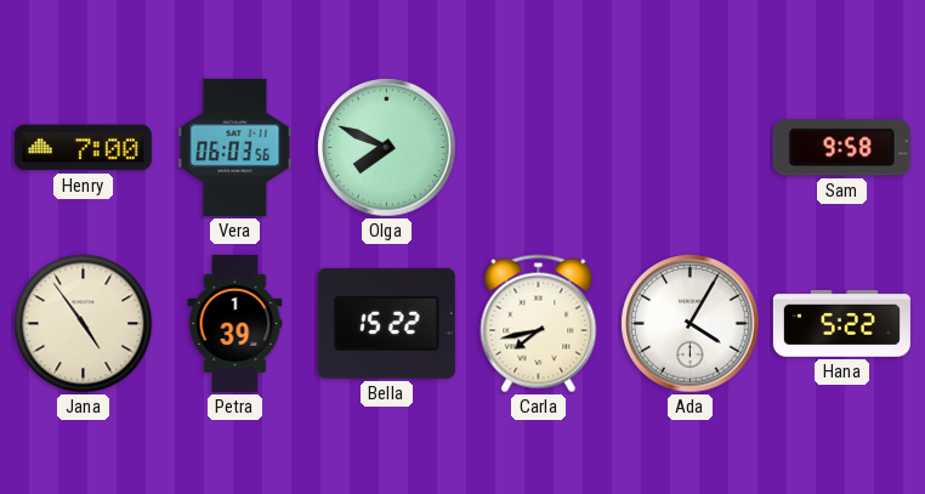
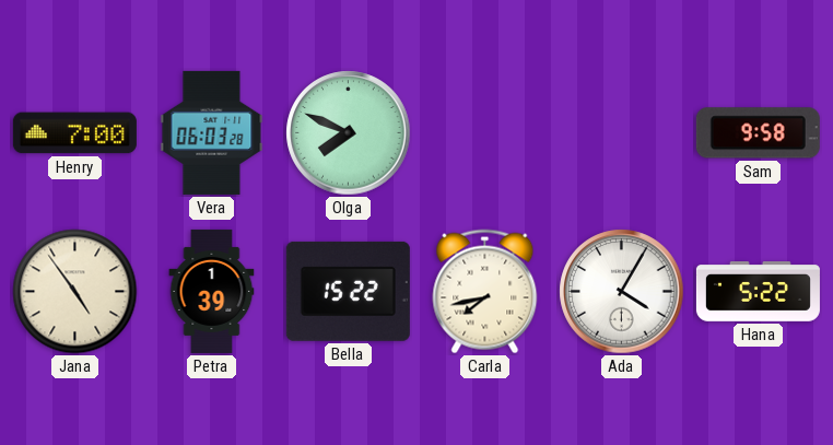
Vera: 06:03:56 -> 06:03:28
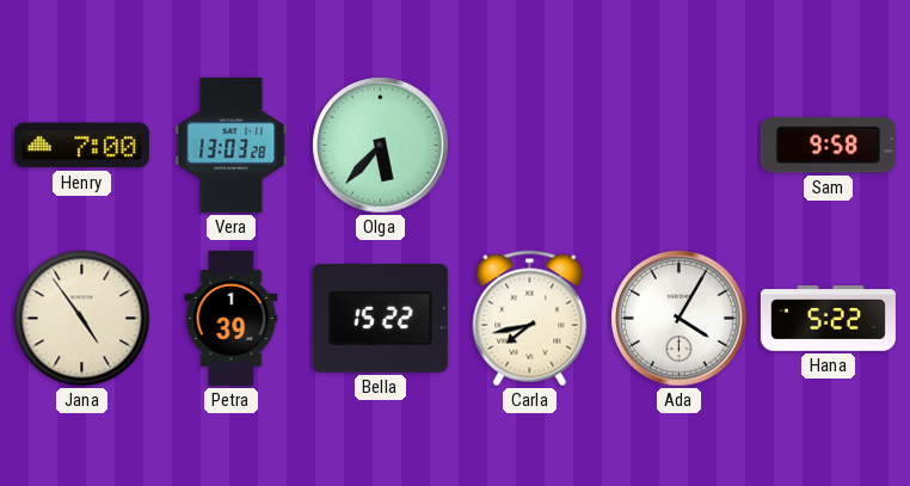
Vera: 06:03 -> 13:03
Olga: 7:49 -> 5:37
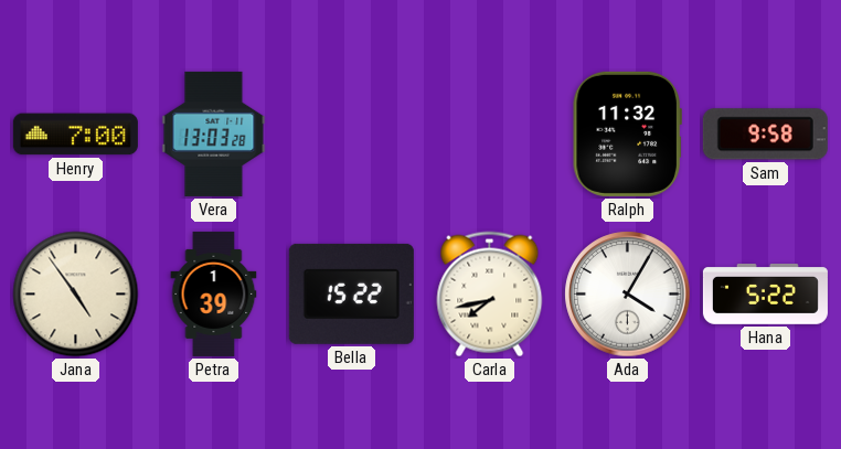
Olga: 5:37 -> none
Ralph: none -> 11:32
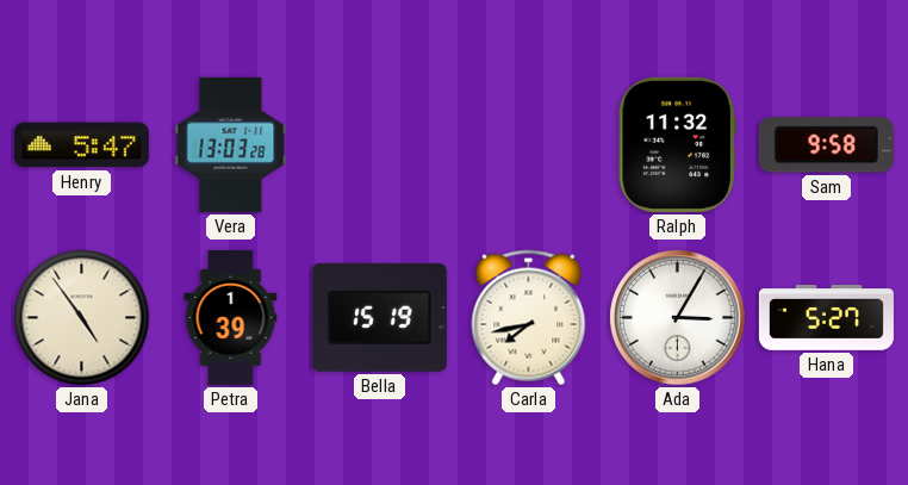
Henry: 7:00 -> 5:47
Bella: 15:22 -> 15:19
Ada: 4:05 -> 3:05
Hana: 5:22 -> 5:27
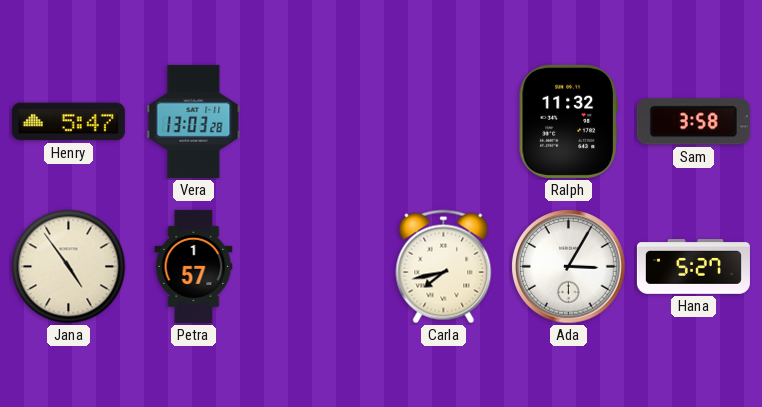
Sam: 9:58 -> 3:58
Petra: 1:39 -> 1:57
Bella: 15:19 -> none
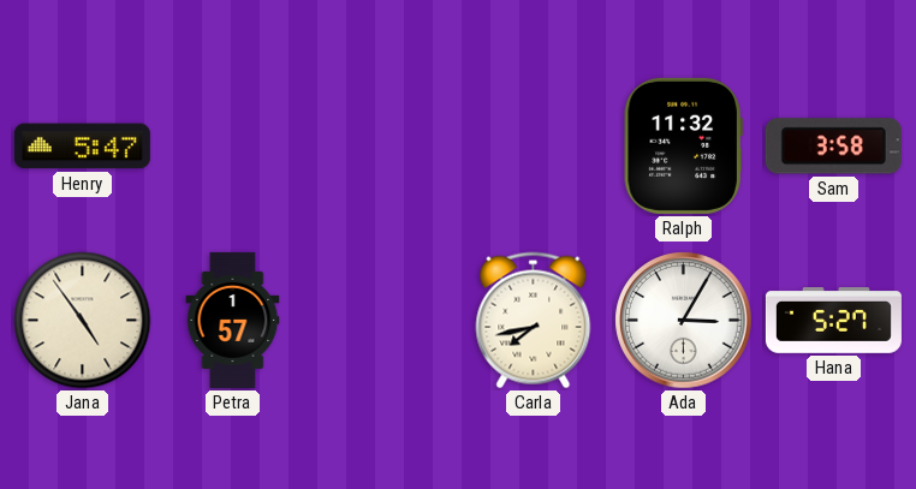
Vera: 13:03 -> none
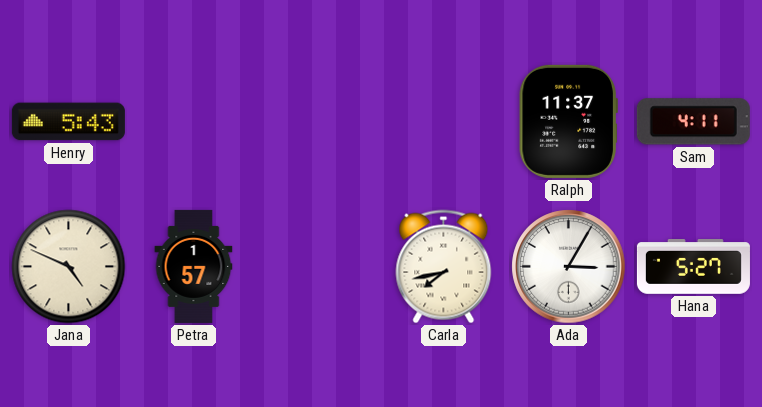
Henry: 5:47 -> 5:43
Ralph: 11:32 -> 11:37
Sam: 3:58 -> 4:11
Jana: 4:54 -> 4:49
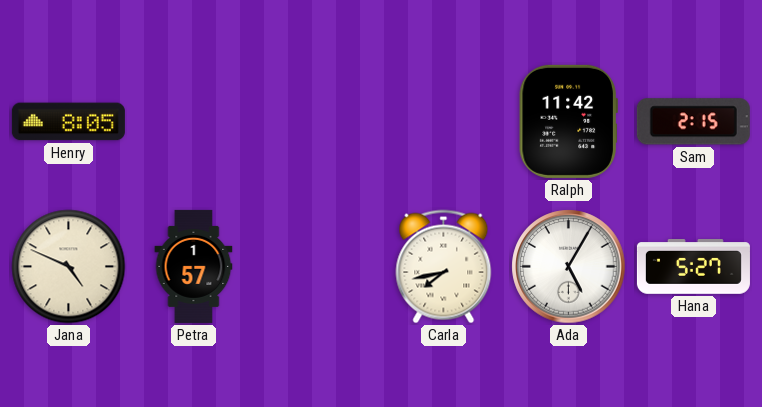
Henry: 5:43 -> 8:05
Ralph: 11:37 -> 11:42
Sam: 4:11 -> 2:15
Ada: 3:05 -> 5:05
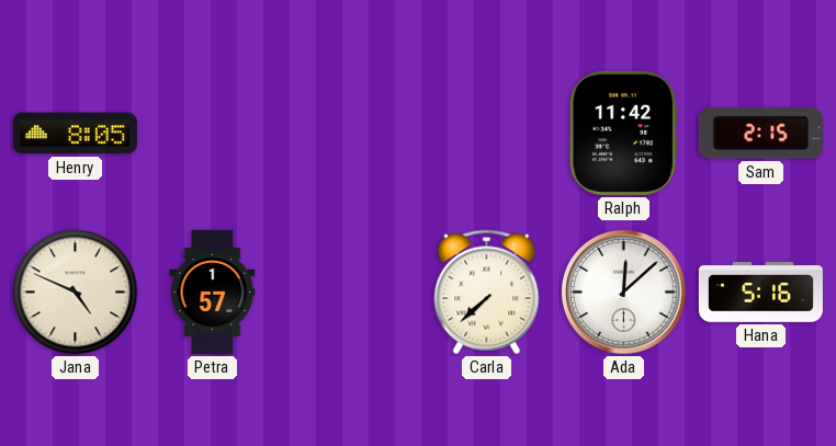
Carla: 7:43 -> 7:38
Ada: 5:05 -> 12:08
Hana: 5:27 -> 5:16
